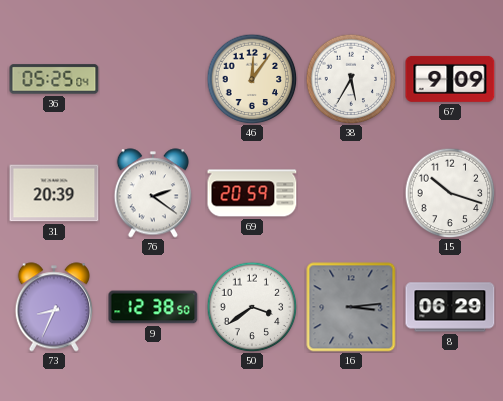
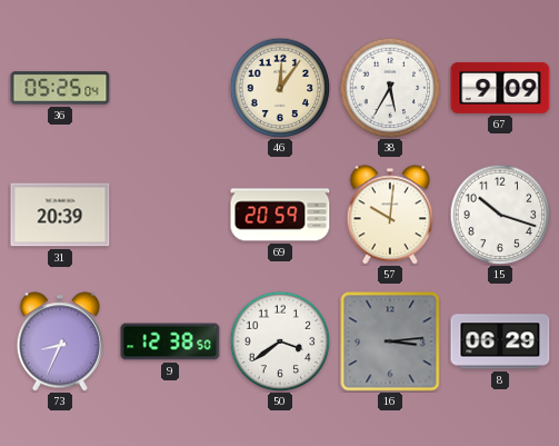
76: 2:21 -> none
57: none -> 10:01
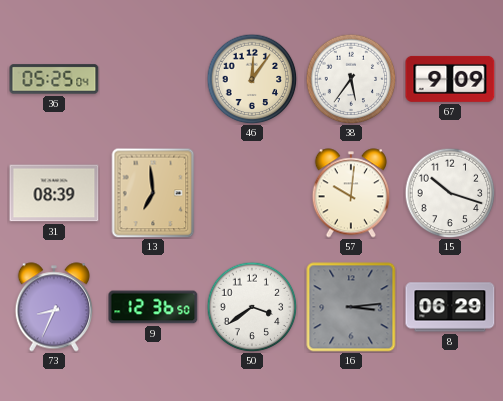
38: 5:35 -> 5:36
31: 20:39 -> 08:39
13: none -> 6:59
69: 20:59 -> none
9: 12:38 -> 12:36
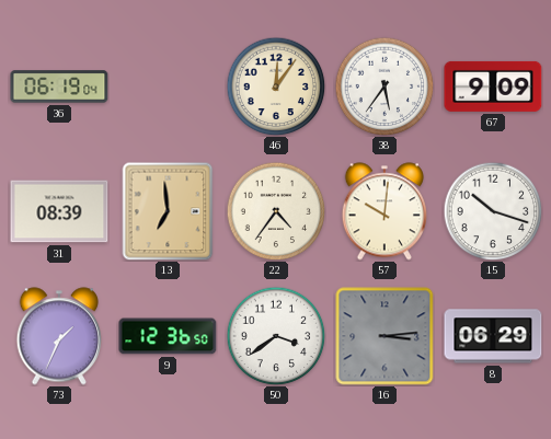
36: 05:25 -> 06:19
22: none -> 4:36
73: 8:34 -> 1:34
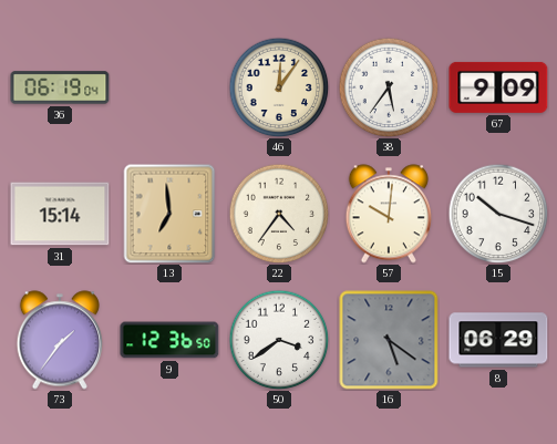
31: 08:39 -> 15:14
73: 1:34 -> 1:36
16: 3:14 -> 5:21
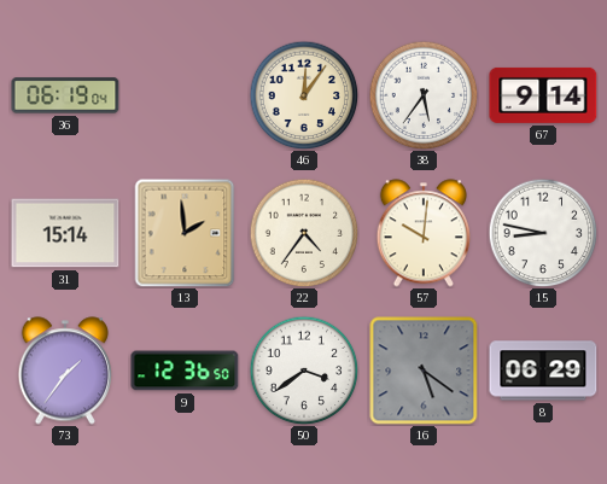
67: 9:09 -> 9:14
13: 6:59 -> 1:59
15: 10:18 -> 8:47
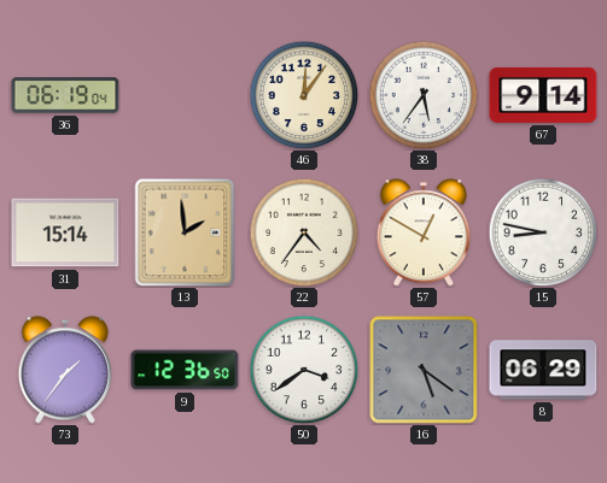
57: 10:01 -> 12:50
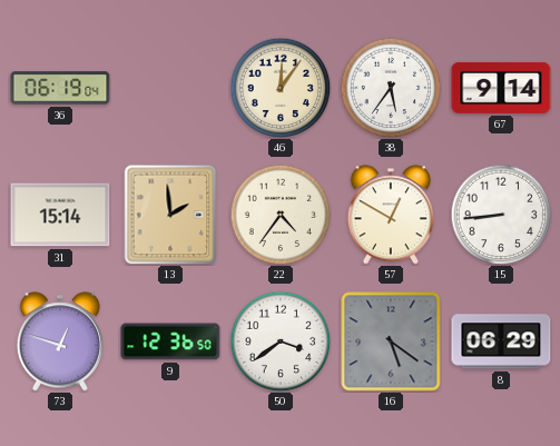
15: 8:47 -> 8:44
73: 1:36 -> 12:48
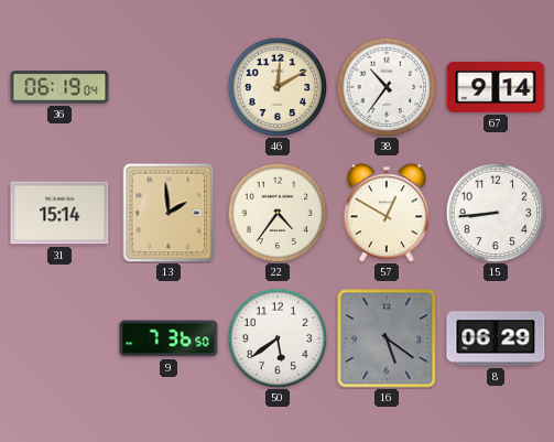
46: 12:06 -> 12:10
38: 5:36 -> 10:36
73: 12:48 -> none
9: 12:36 -> 7:36
50: 3:39 -> 5:39
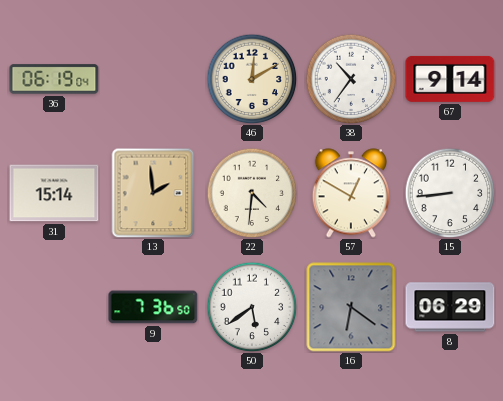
22: 4:36 -> 4:31
16: 5:21 -> 6:21
